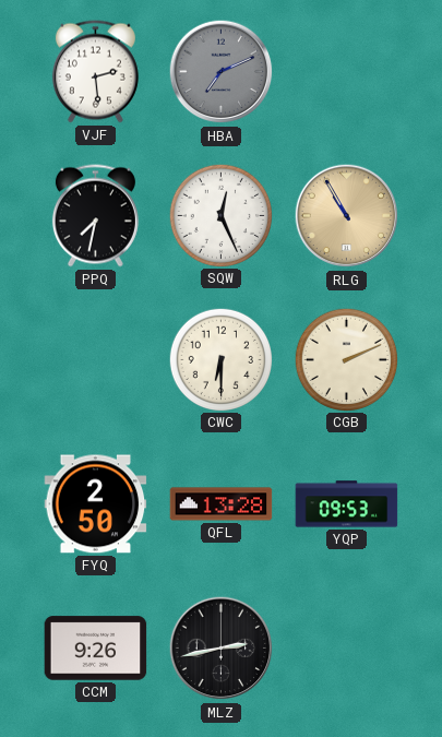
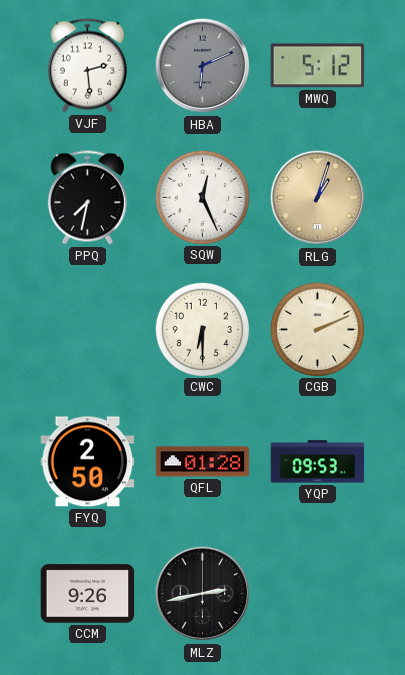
HBA: 7:11 -> 6:11
MWQ: none -> 5:12
RLG: 10:55 -> 1:03
QFL: 13:28 -> 01:28
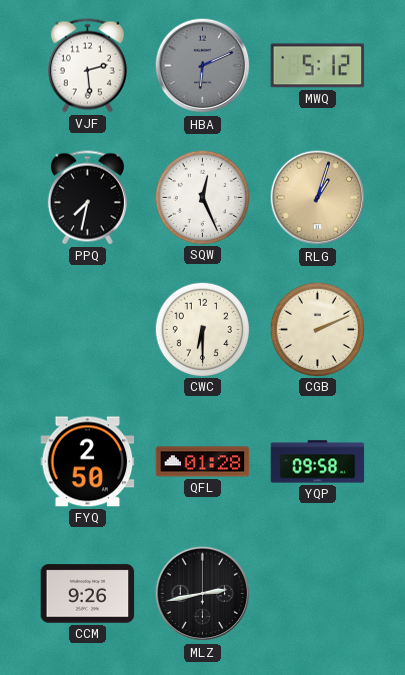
YQP: 09:53 -> 09:58
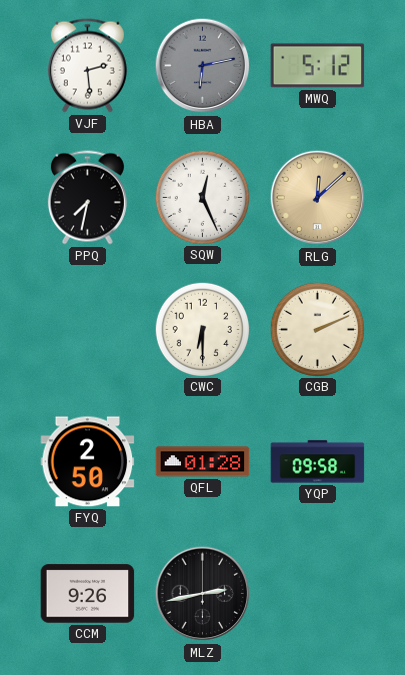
HBA: 6:11 -> 6:13
RLG: 1:03 -> 12:08
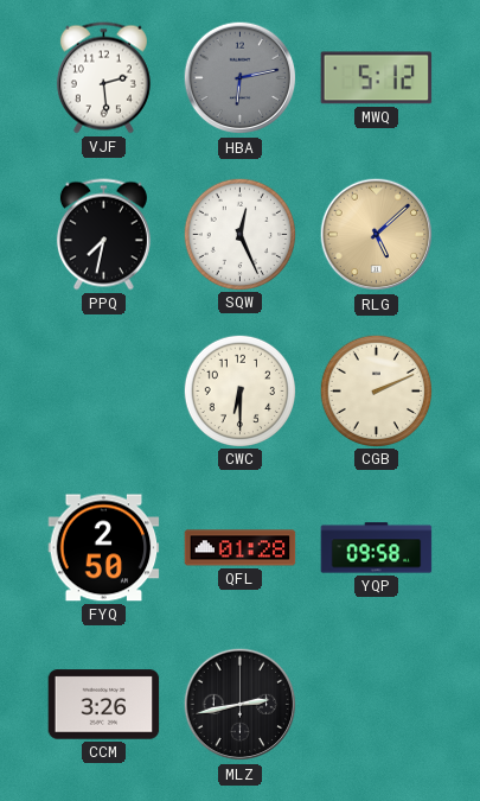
RLG: 12:08 -> 5:08
CCM: 9:26 -> 3:26
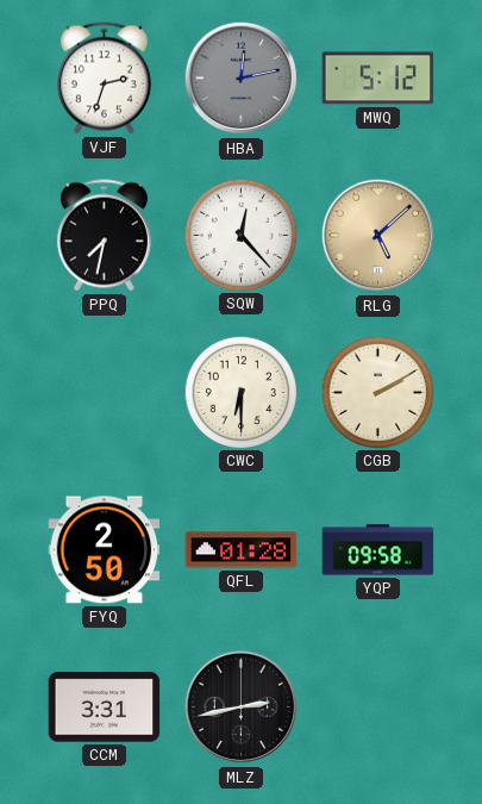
VJF: 2:29 -> 2:33
HBA: 6:13 -> 12:13
SQW: 12:26 -> 12:23
CGB: 2:11 -> 2:10
CCM: 3:26 -> 3:31
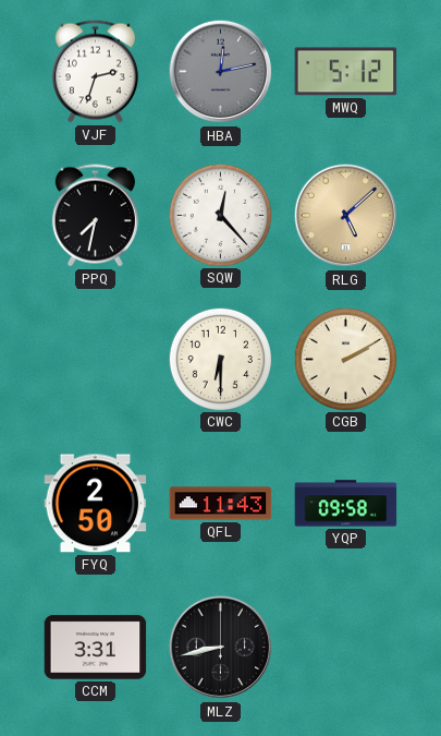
QFL: 01:28 -> 11:43
MLZ: 2:43 -> 8:43
